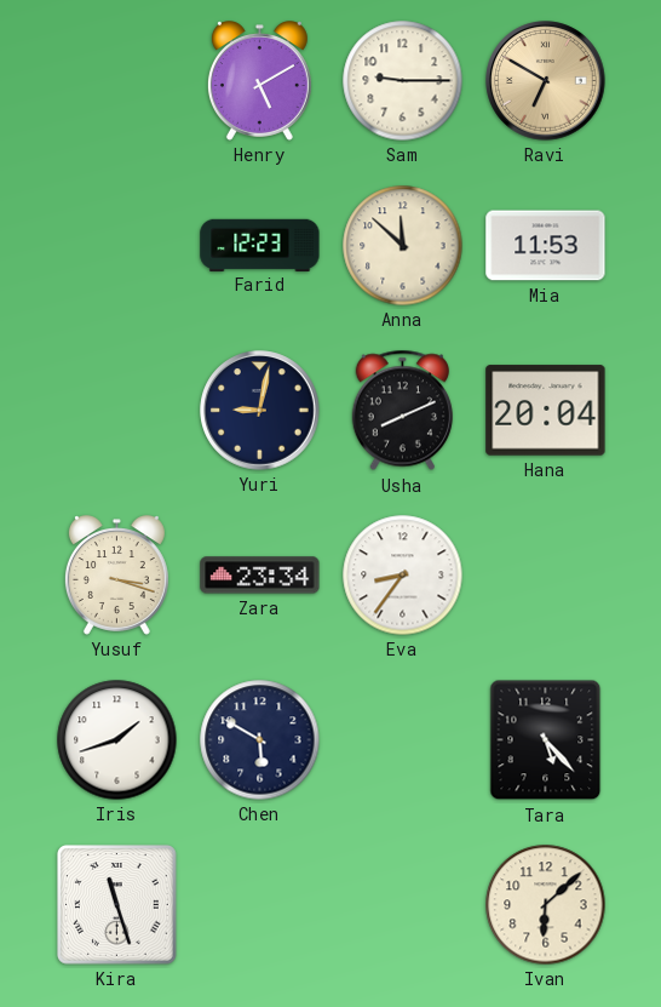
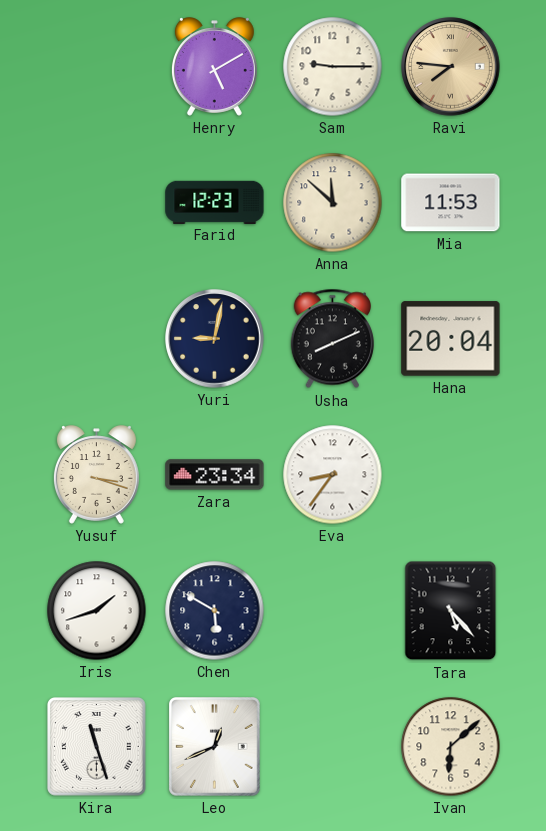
Ravi: 6:50 -> 7:46
Leo: none -> 12:41
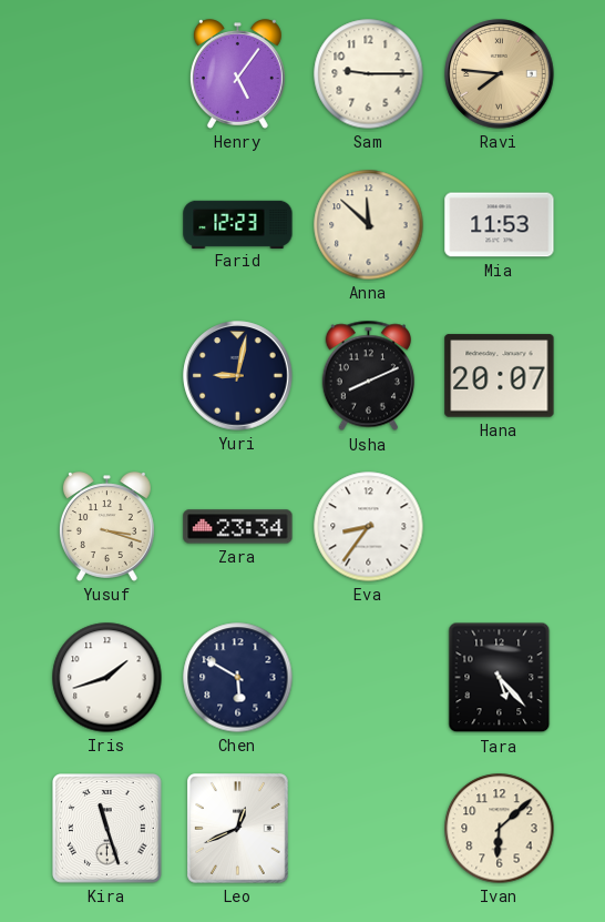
Henry: 5:10 -> 5:06
Hana: 20:04 -> 20:07
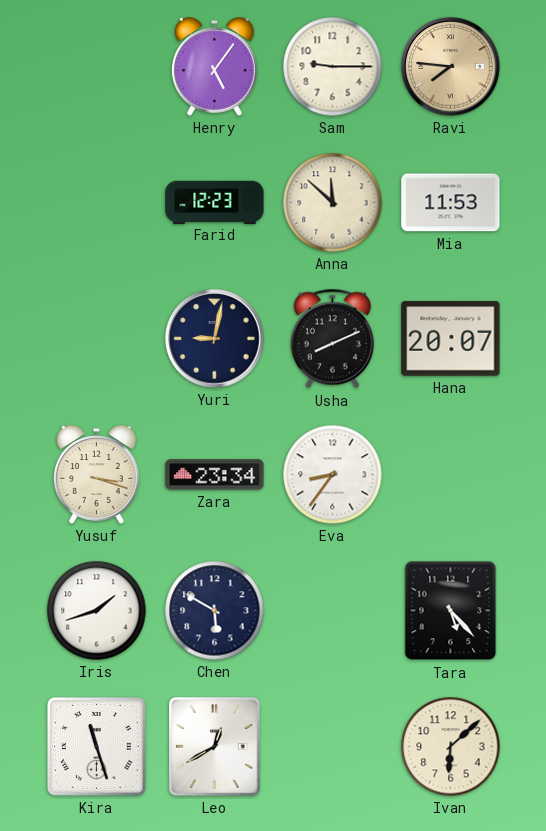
Leo: 12:41 -> 12:40
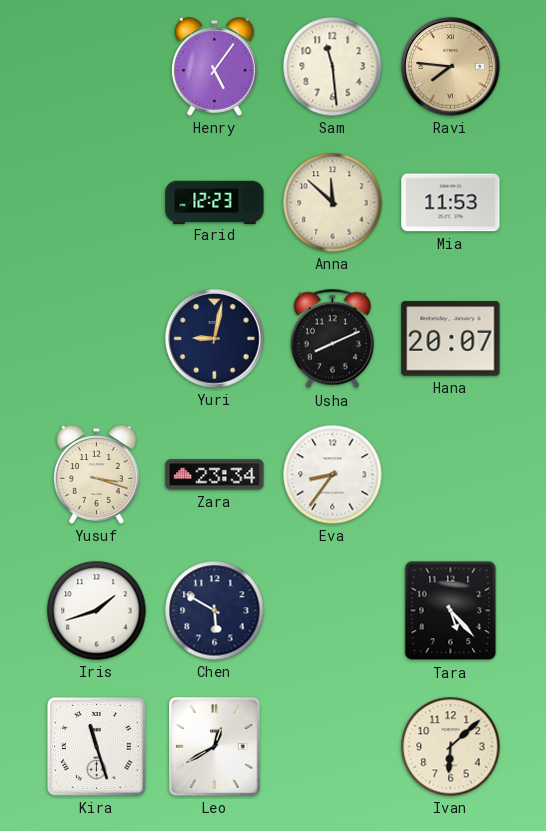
Sam: 9:15 -> 11:29
